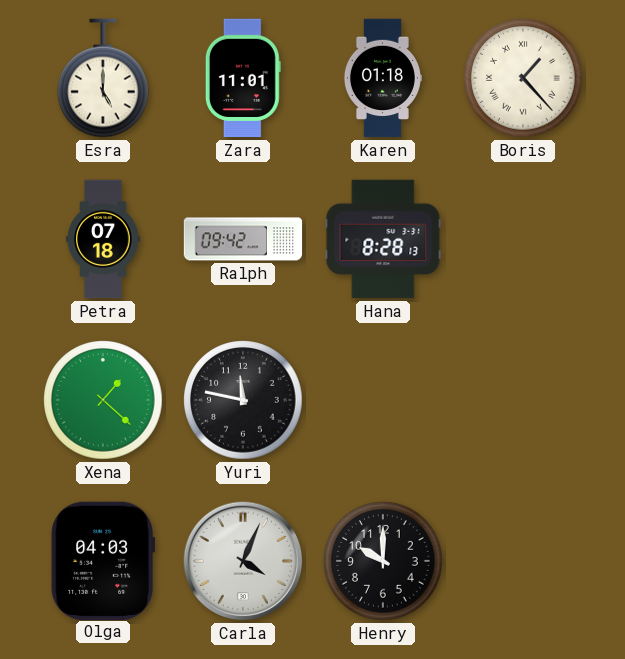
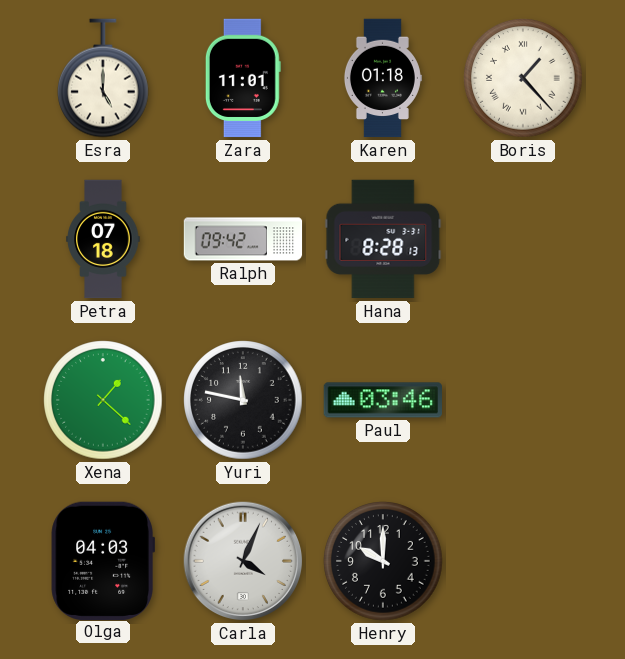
Paul: none -> 03:46
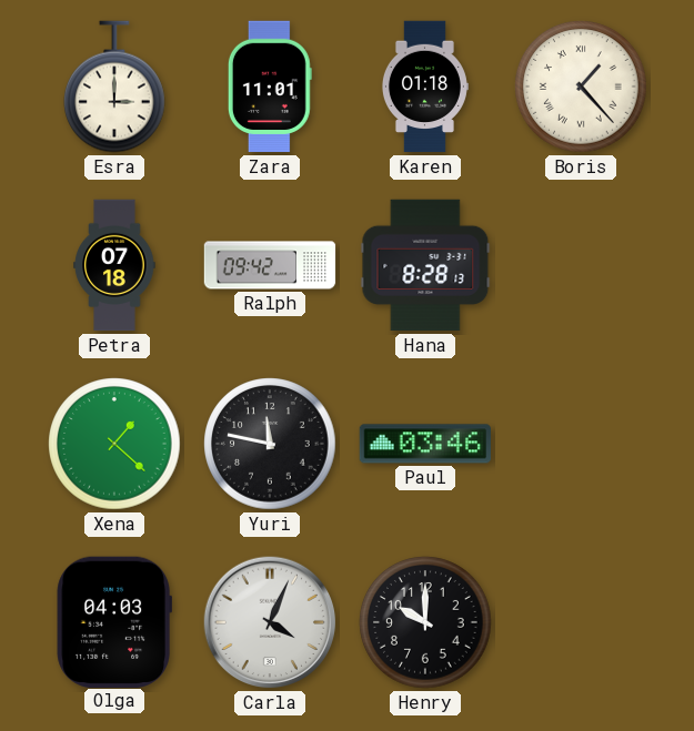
Esra: 5:00 -> 3:00
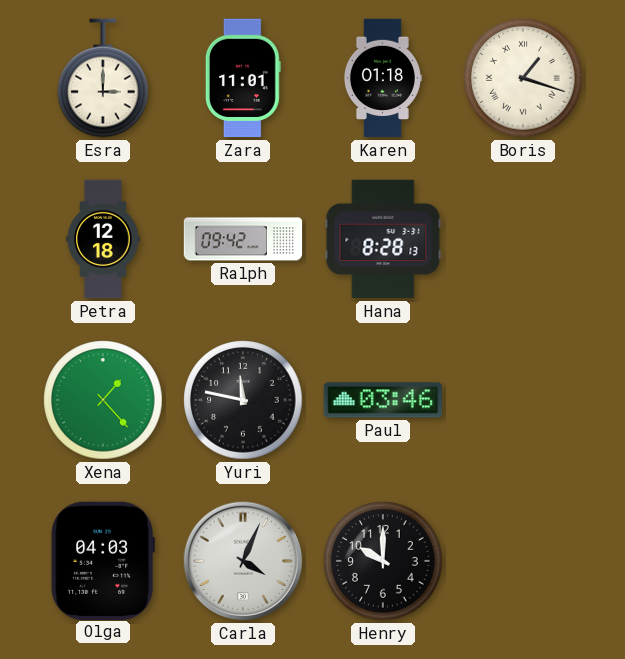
Boris: 1:23 -> 1:18
Petra: 07:18 -> 12:18
Xena: 1:22 -> 1:23
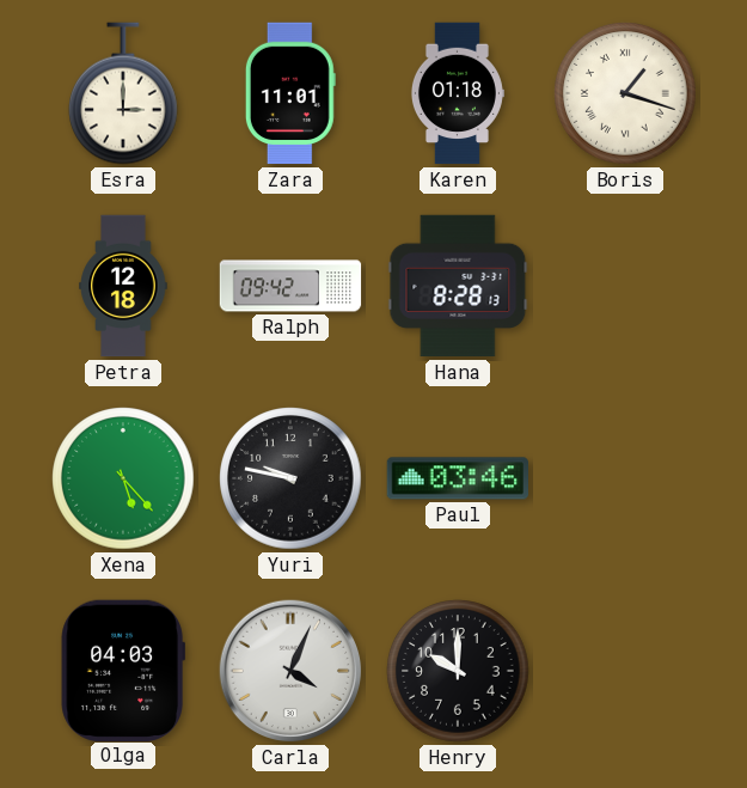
Xena: 1:23 -> 5:23
Yuri: 11:47 -> 9:47
